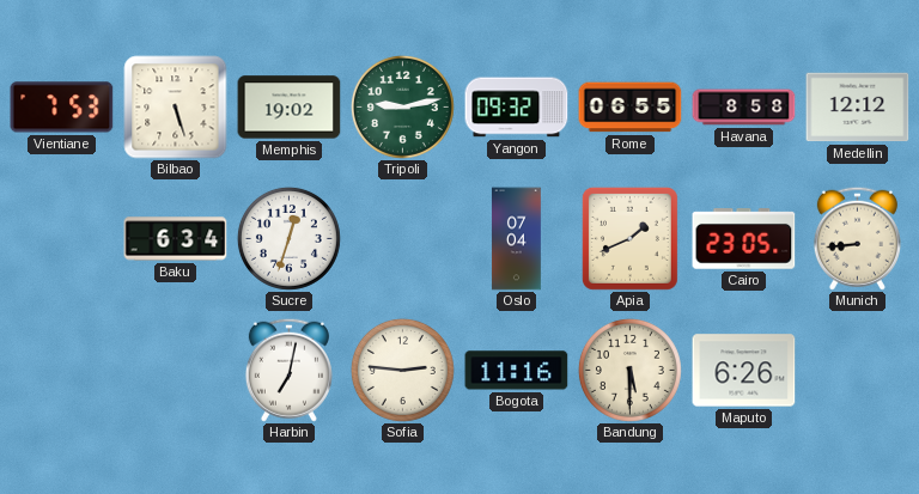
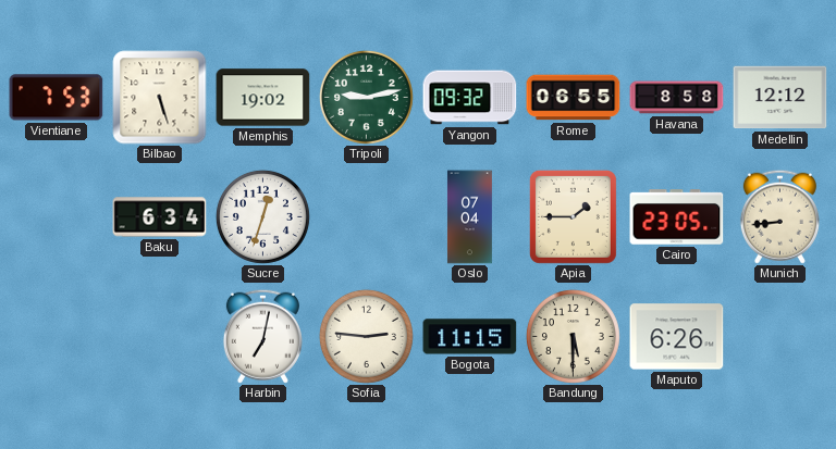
Apia: 1:41 -> 1:45
Bogota: 11:16 -> 11:15
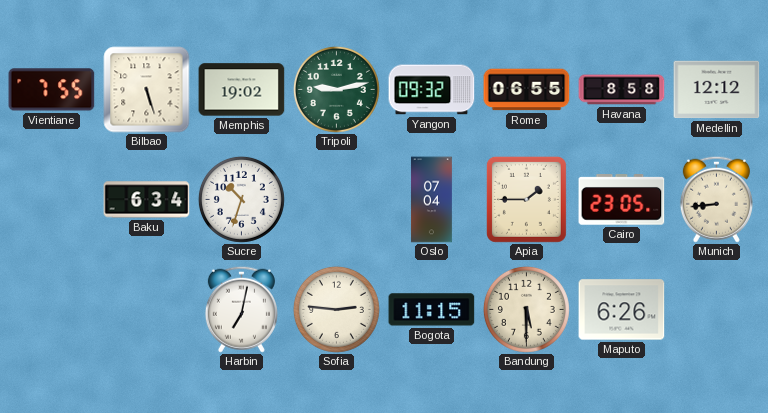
Vientiane: 7:53 -> 7:55
Sucre: 12:33 -> 10:33
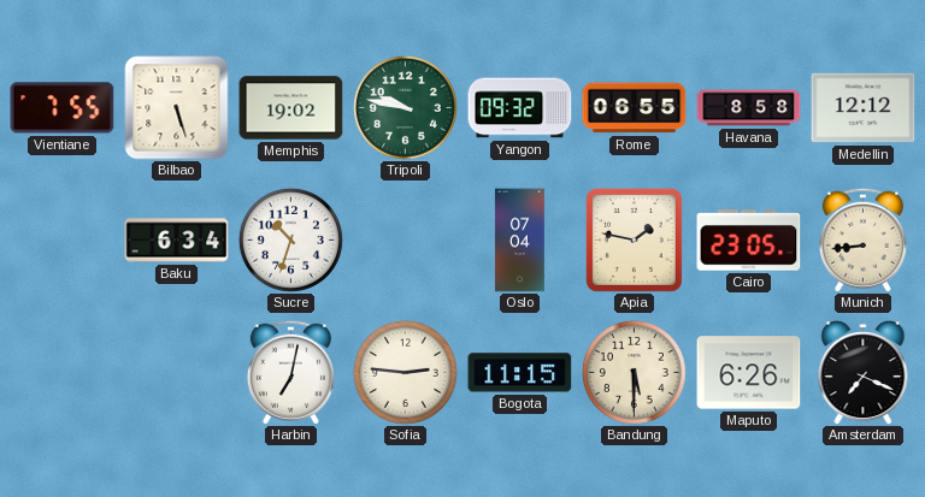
Tripoli: 9:13 -> 9:47
Apia: 1:45 -> 1:47
Amsterdam: none -> 7:19
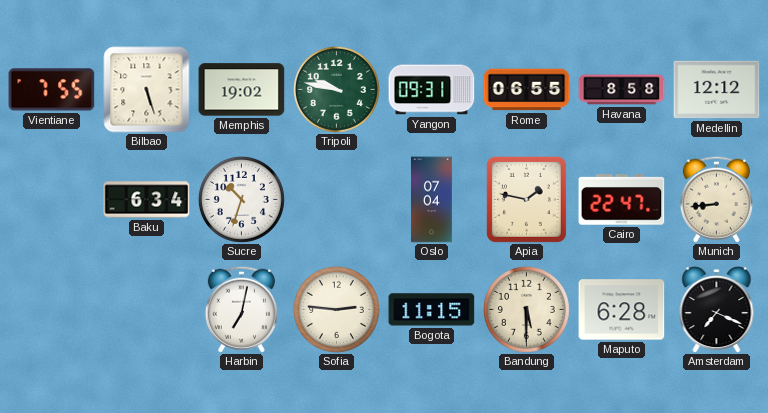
Yangon: 09:32 -> 09:31
Cairo: 23:05 -> 22:47
Maputo: 6:26 -> 6:28
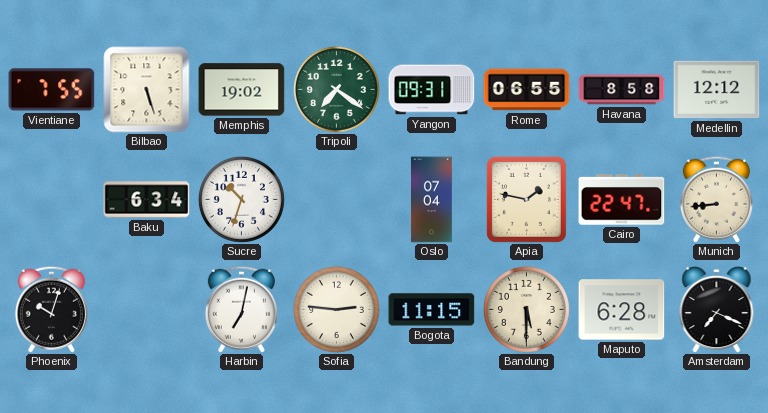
Tripoli: 9:47 -> 7:21
Phoenix: none -> 10:03
